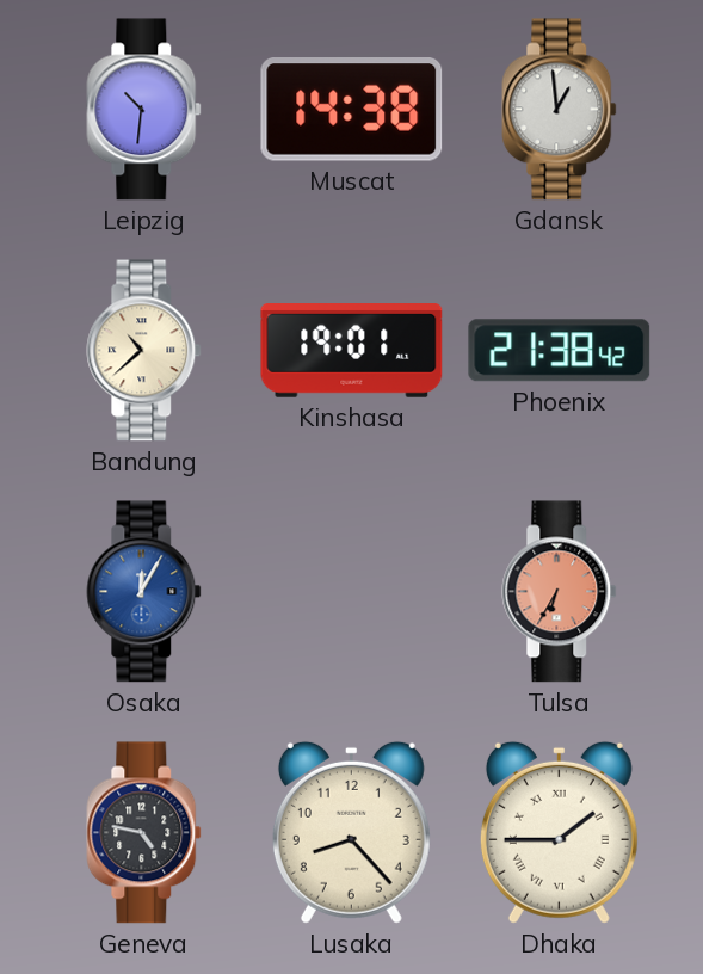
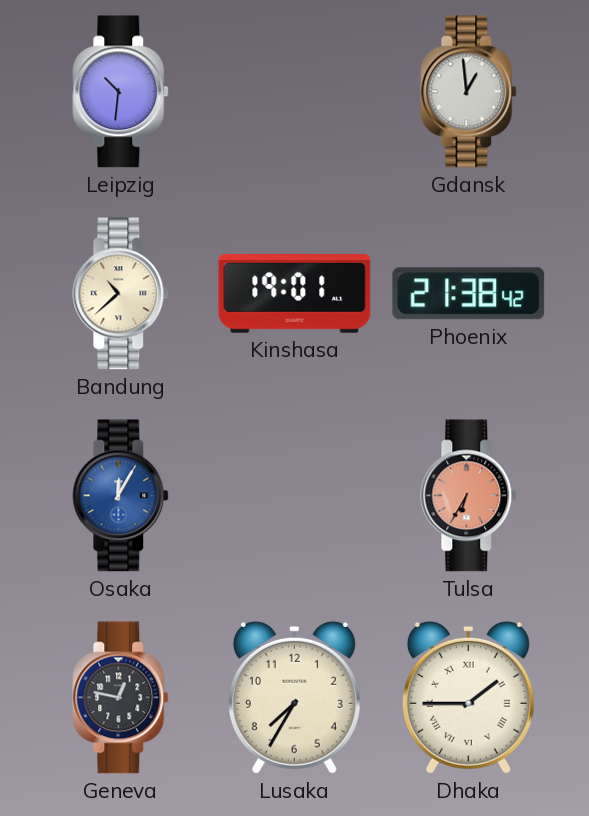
Muscat: 14:38 -> none
Geneva: 4:47 -> 12:47
Lusaka: 8:23 -> 7:35
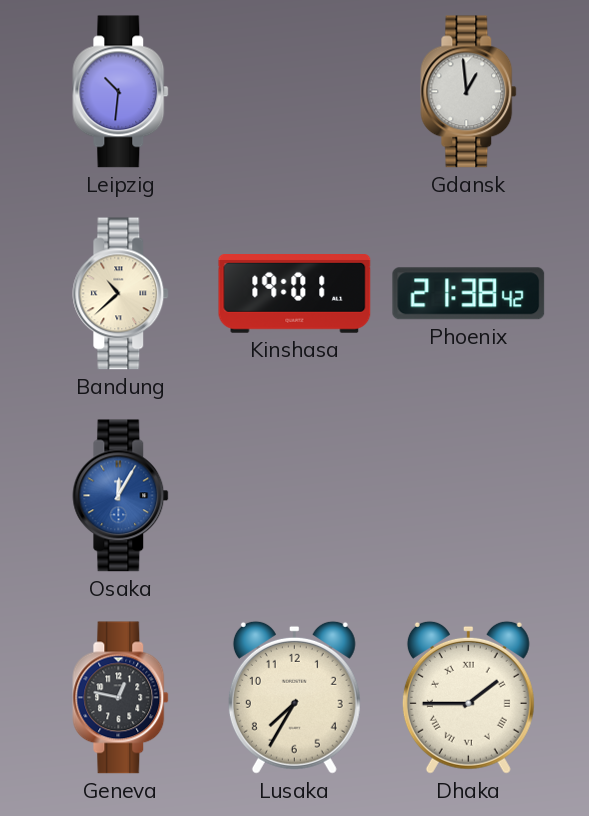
Tulsa: 6:35 -> none
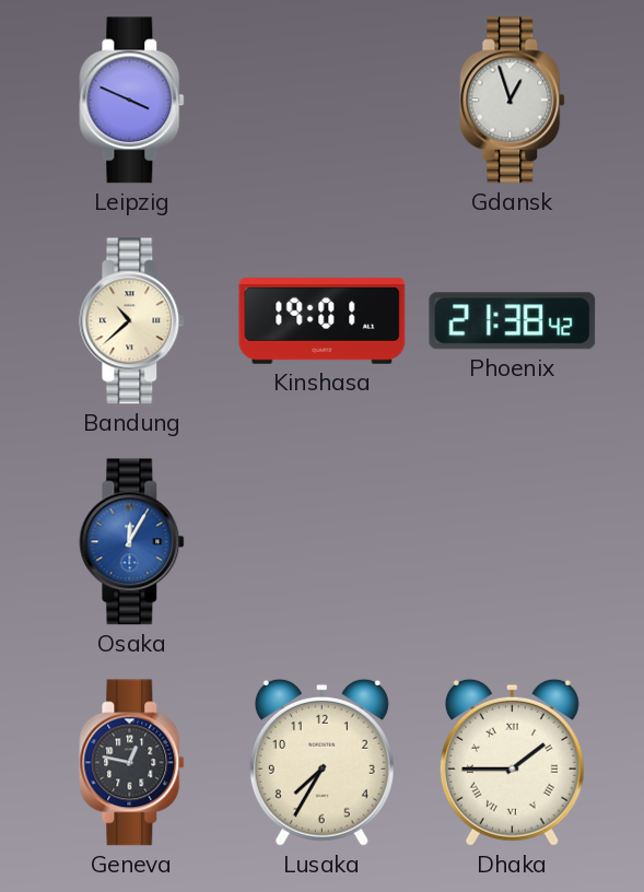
Leipzig: 10:31 -> 3:49
Gdansk: 12:59 -> 12:57
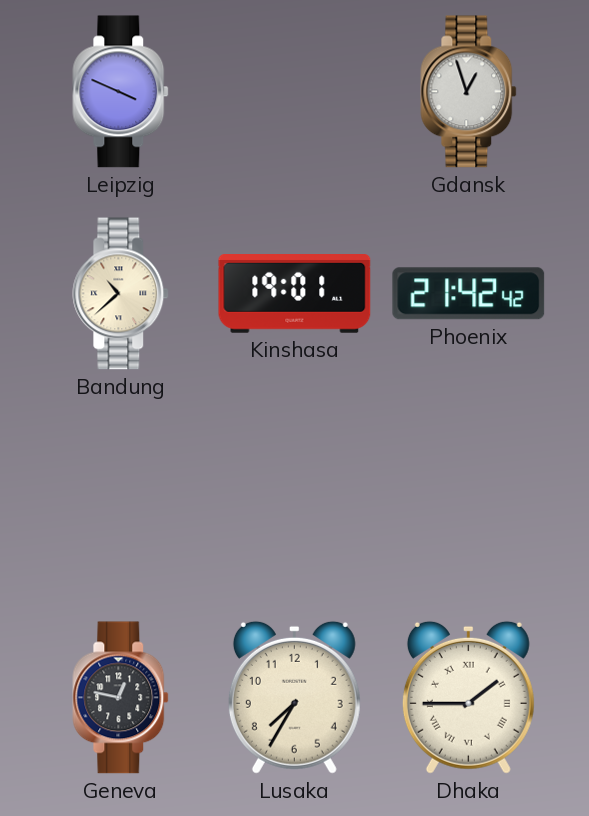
Phoenix: 21:38 -> 21:42
Osaka: 12:05 -> none
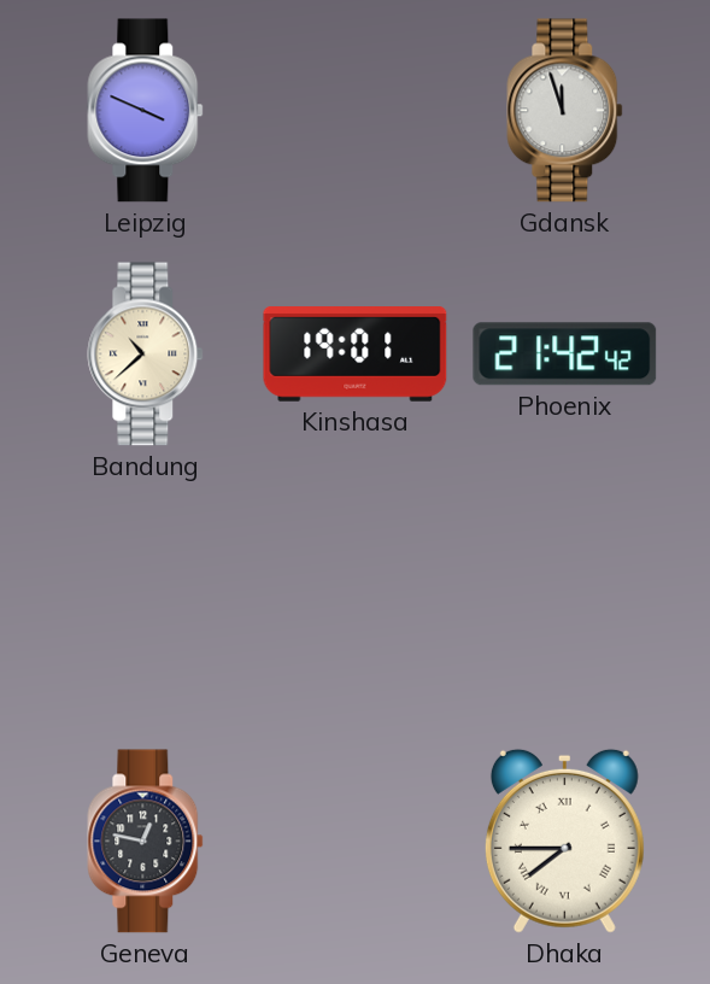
Gdansk: 12:57 -> 11:57
Lusaka: 7:35 -> none
Dhaka: 1:45 -> 7:45
